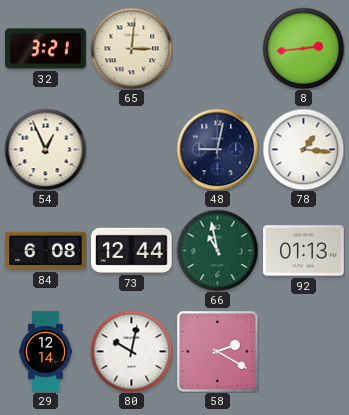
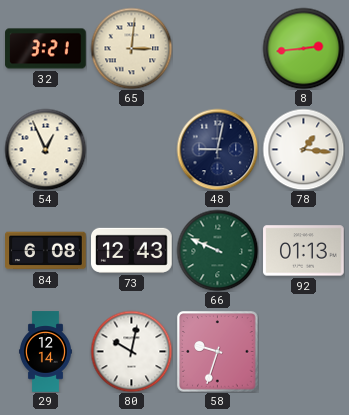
73: 12:44 -> 12:43
66: 10:58 -> 9:49
58: 2:20 -> 9:33
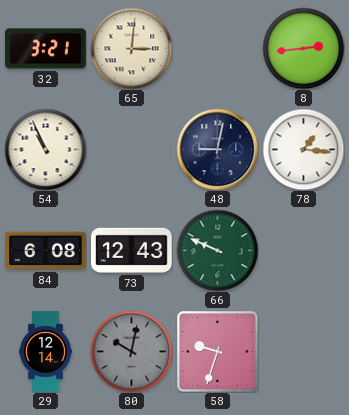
54: 12:56 -> 10:56
92: 01:13 -> none
80 dial: white -> grey
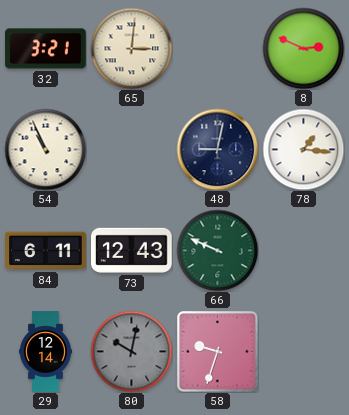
8: 2:44 -> 2:49
84: 6:08 -> 6:11
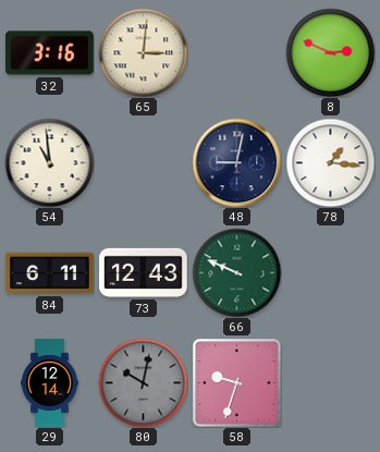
32: 3:21 -> 3:16
54: 10:56 -> 10:59
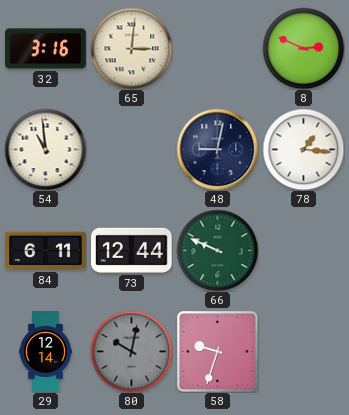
73: 12:43 -> 12:44
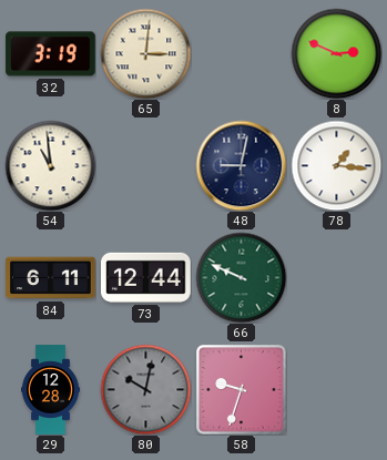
32: 3:16 -> 3:19
29: 12:14 -> 12:28
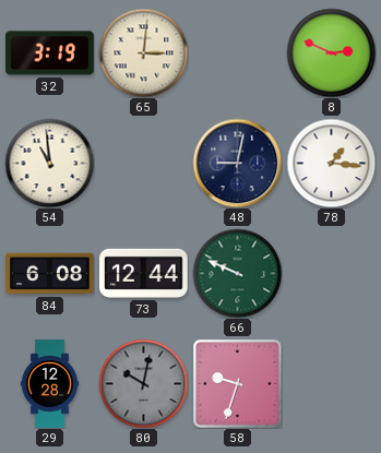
84: 6:11 -> 6:08
